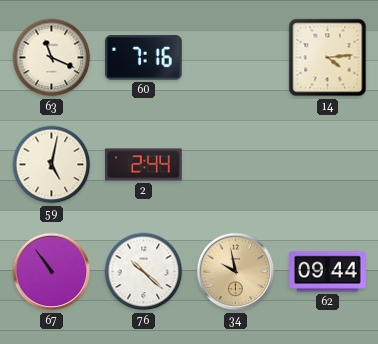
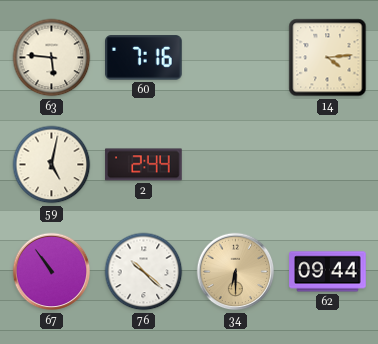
63: 11:19 -> 5:46
34: 9:58 -> 6:30
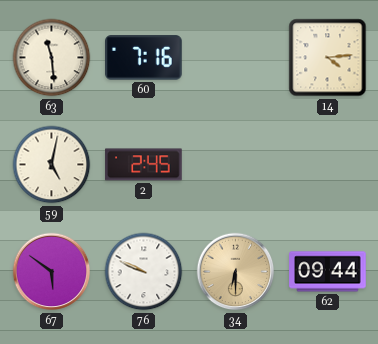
63: 5:46 -> 11:29
2: 2:44 -> 2:45
67: 10:54 -> 5:51
76: 10:22 -> 9:49
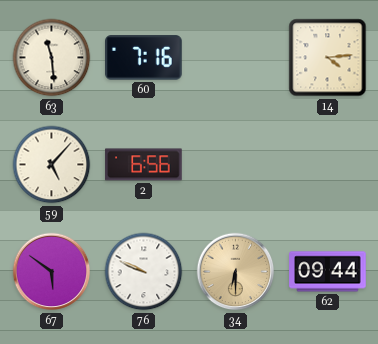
59: 5:02 -> 5:07
2: 2:45 -> 6:56
